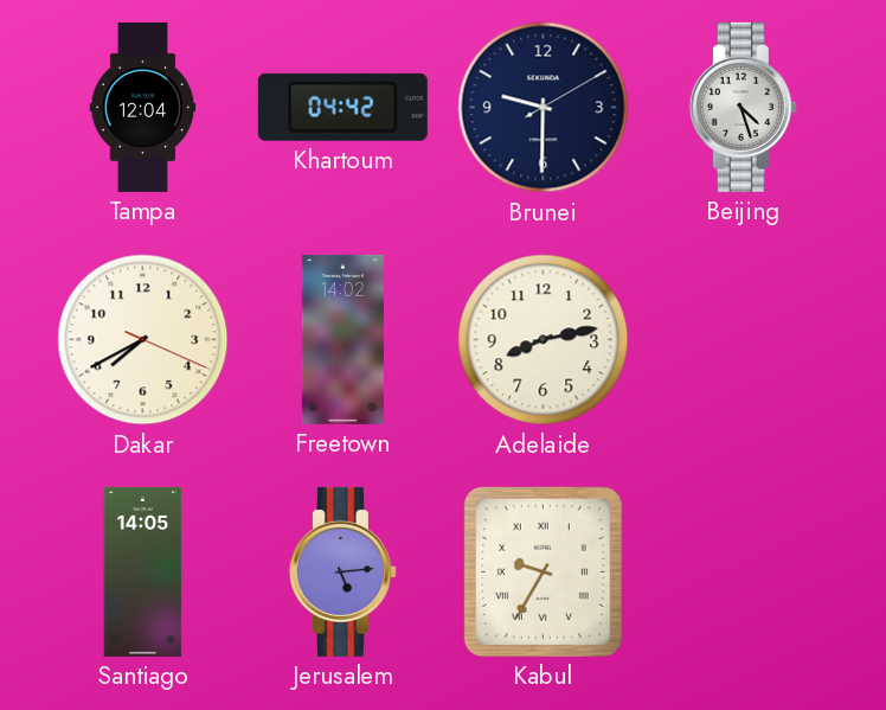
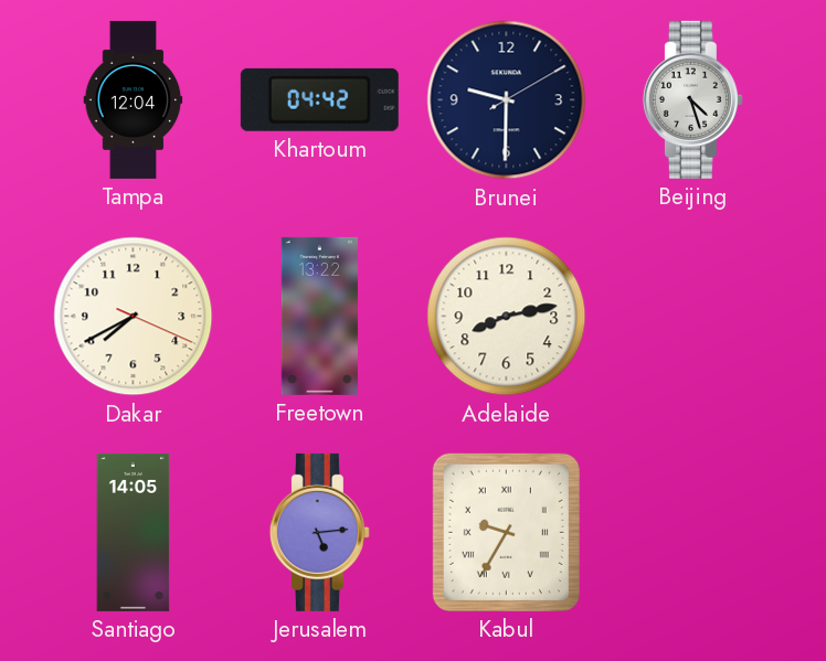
Freetown: 14:02 -> 13:22
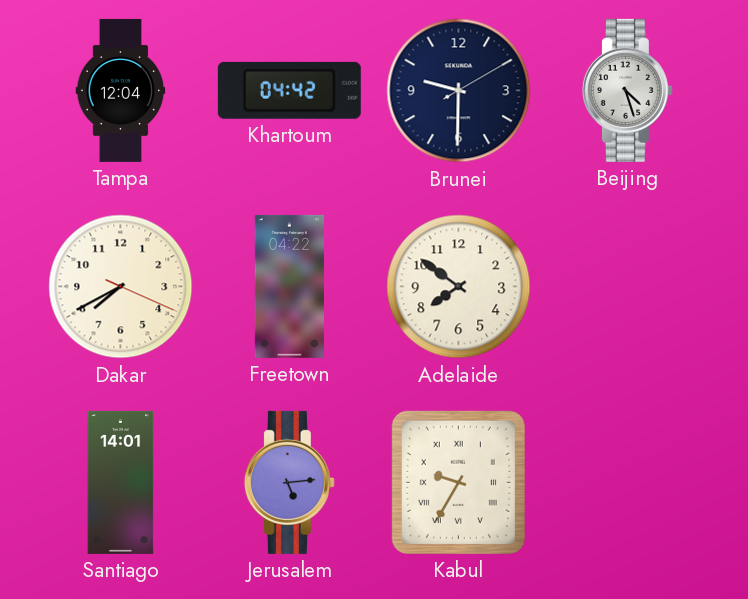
Freetown: 13:22 -> 04:22
Adelaide: 8:13 -> 7:51
Santiago: 14:05 -> 14:01
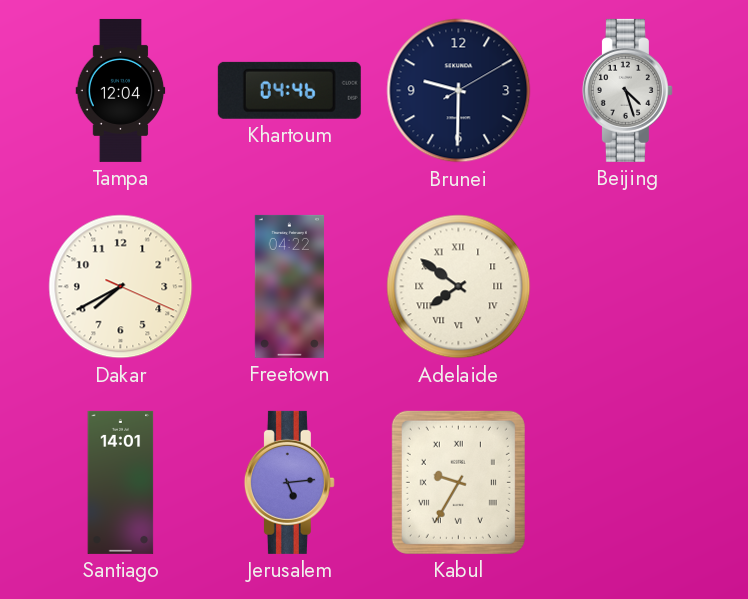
Khartoum: 04:42 -> 04:46
Adelaide numerals: Arabic -> Roman
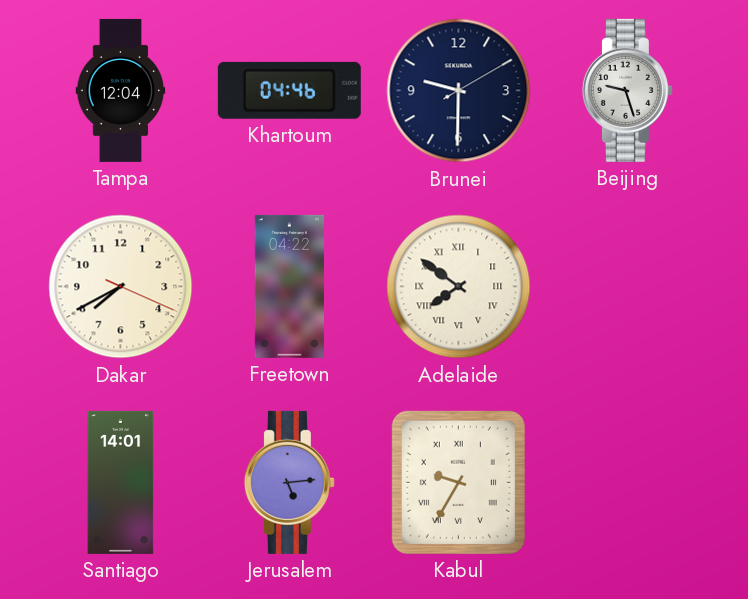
Beijing: 4:27 -> 9:27
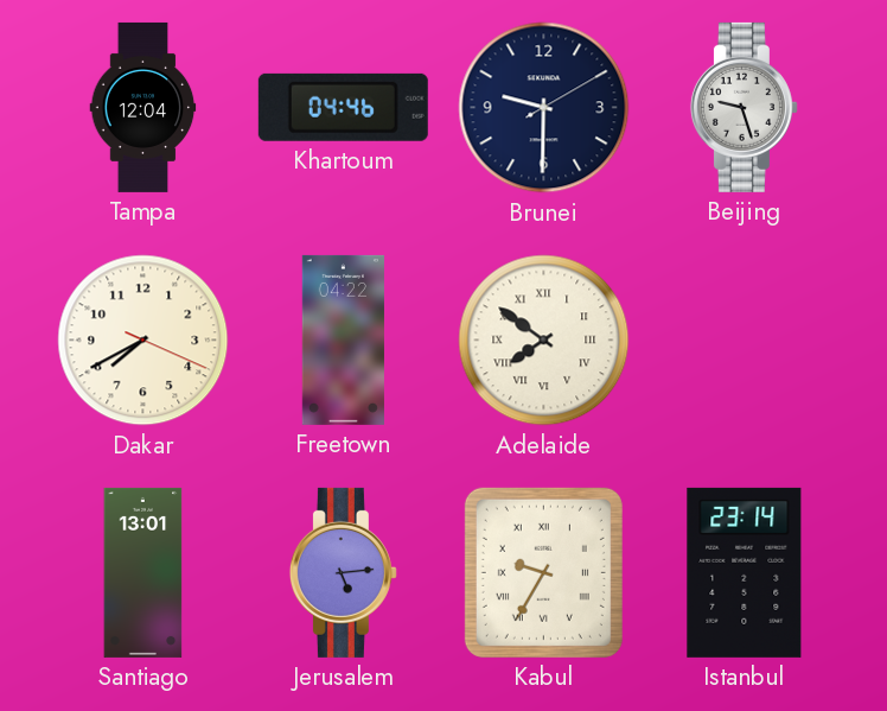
Santiago: 14:01 -> 13:01
Istanbul: none -> 23:14
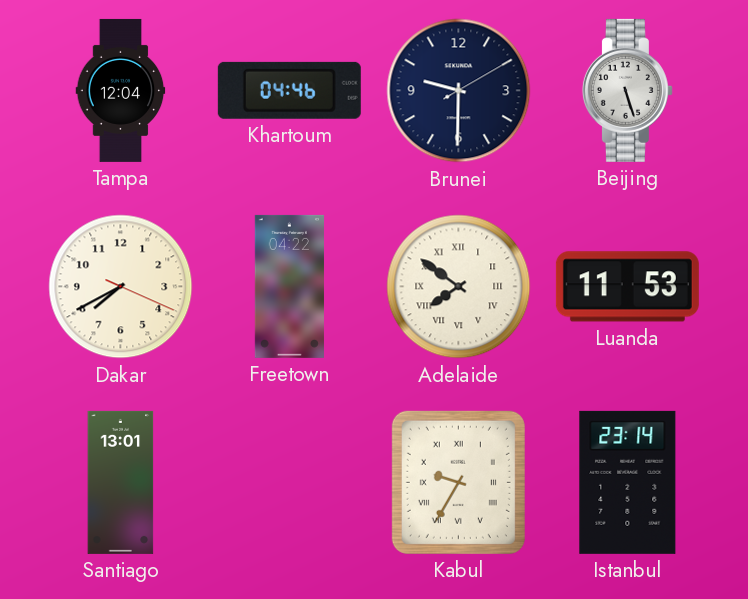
Beijing: 9:27 -> 5:27
Luanda: none -> 11:53
Jerusalem: 5:14 -> none
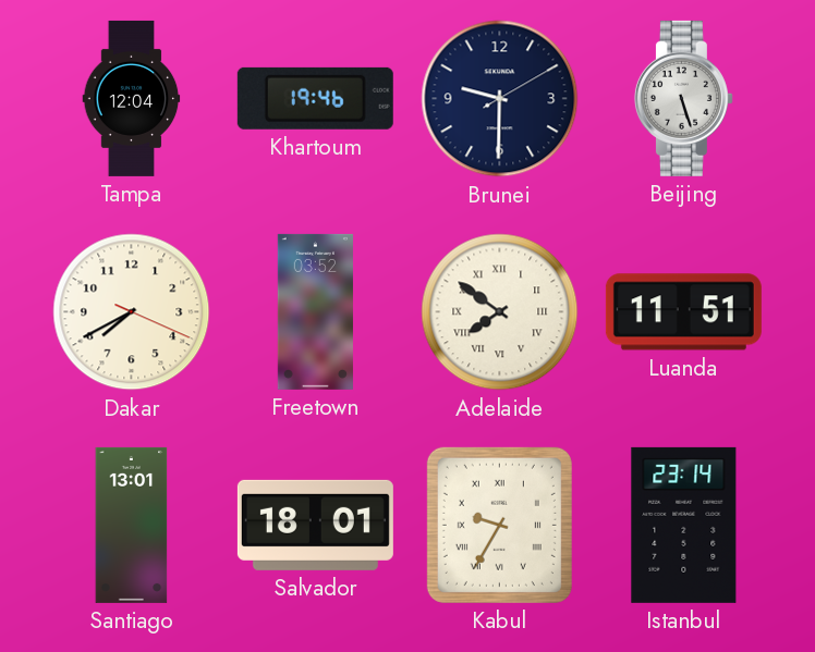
Khartoum: 04:46 -> 19:46
Freetown: 04:22 -> 03:52
Luanda: 11:53 -> 11:51
Salvador: none -> 18:01
